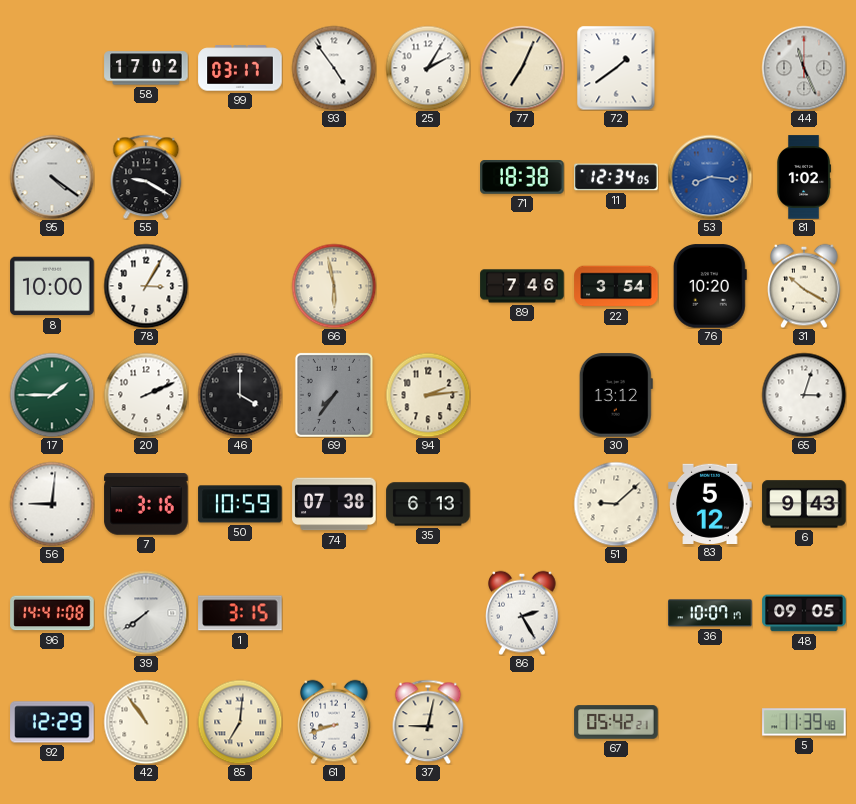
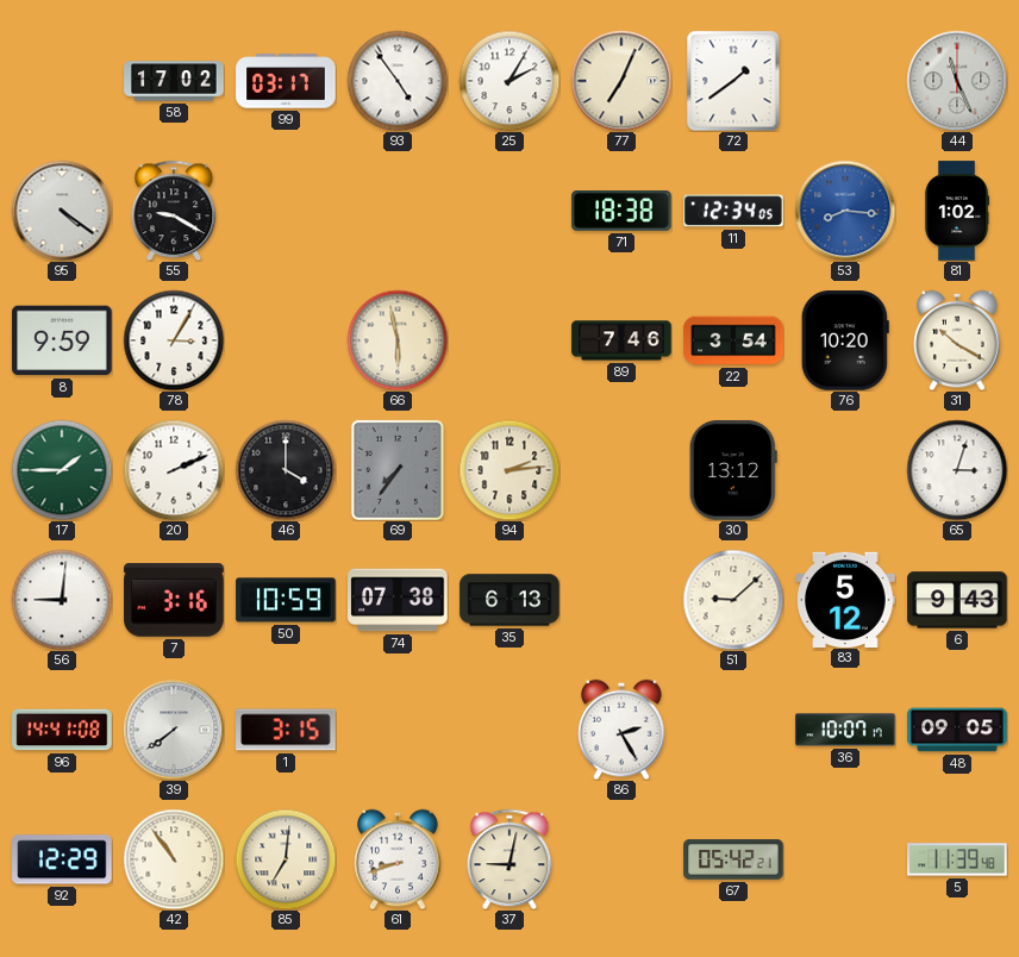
8: 10:00 -> 9:59
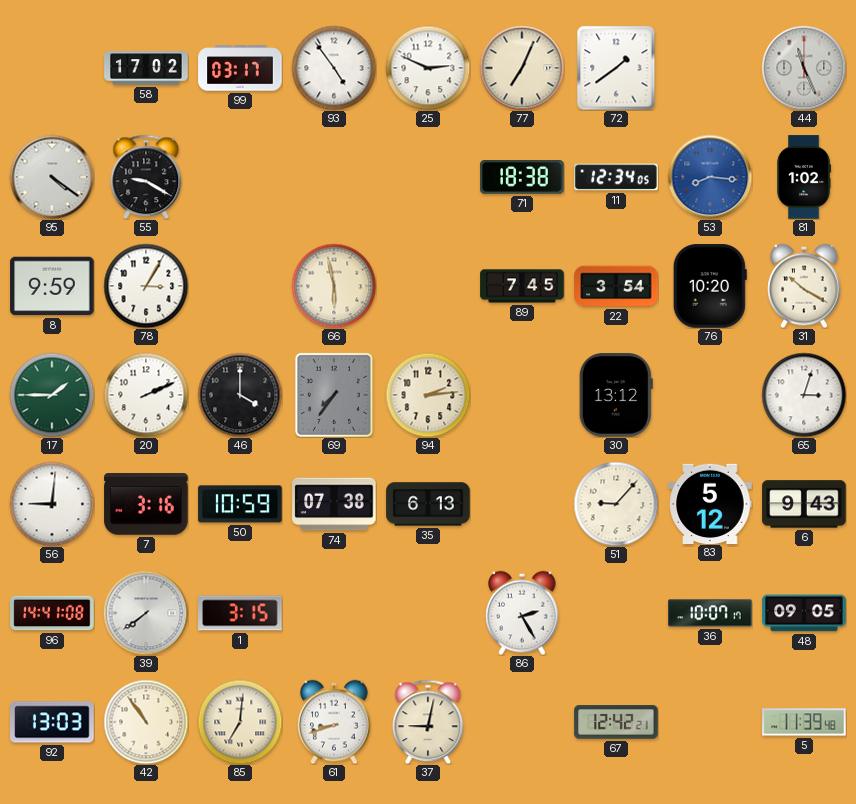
25: 2:05 -> 2:49
89: 7:46 -> 7:45
51: 9:08 -> 9:07
92: 12:29 -> 13:03
67: 05:42 -> 12:42
